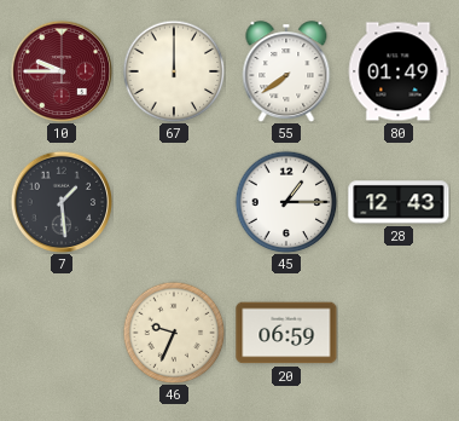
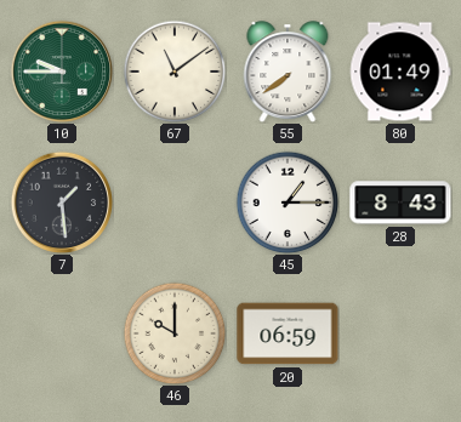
10 dial: burgundy -> green
67: 12:00 -> 11:09
28: 12:43 -> 8:43
46: 9:34 -> 10:00
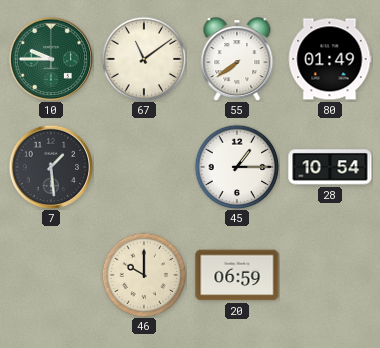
28: 8:43 -> 10:54
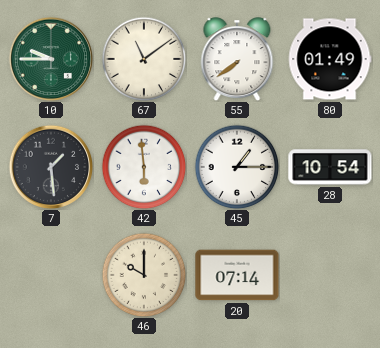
42: none -> 5:59
20: 06:59 -> 07:14
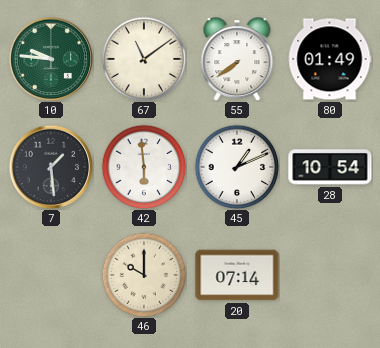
10: 9:45 -> 9:46
45: 1:15 -> 1:11
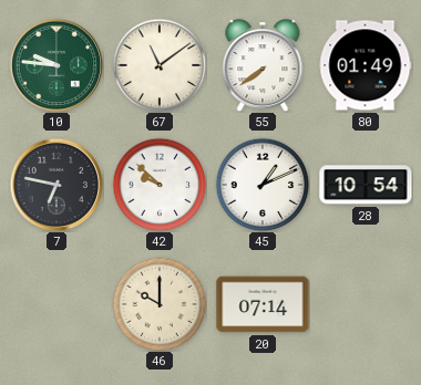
7: 1:29 -> 6:47
42: 5:59 -> 9:52
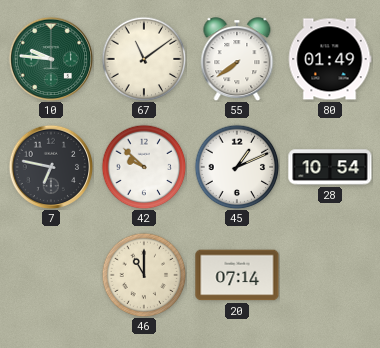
46: 10:00 -> 11:00
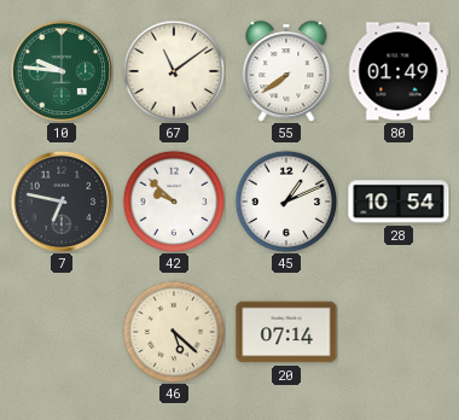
46: 11:00 -> 5:22
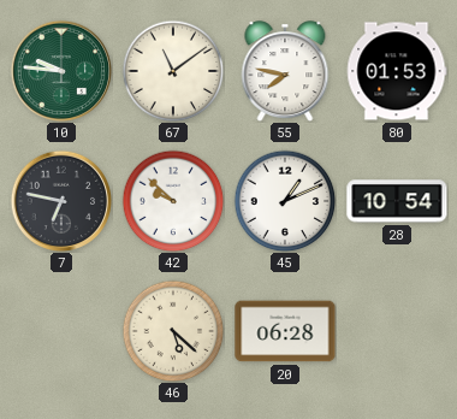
55: 7:39 -> 7:47
80: 01:49 -> 01:53
20: 07:14 -> 06:28
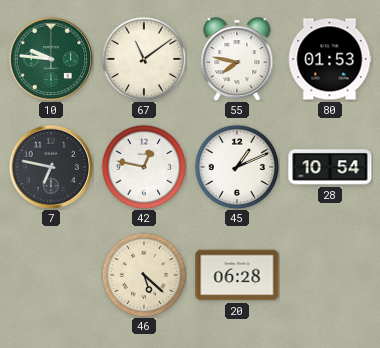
42: 9:52 -> 12:47
